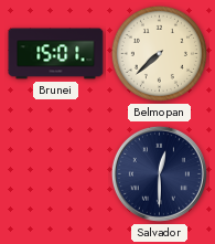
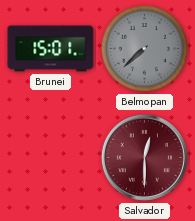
Belmopan dial: cream -> grey
Salvador dial: navy -> burgundy
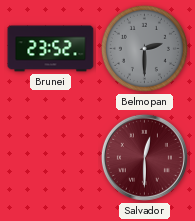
Brunei: 15:01 -> 23:52
Belmopan: 7:38 -> 2:30
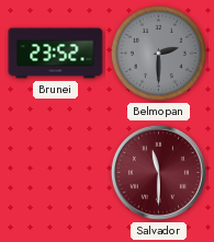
Salvador: 12:30 -> 11:30
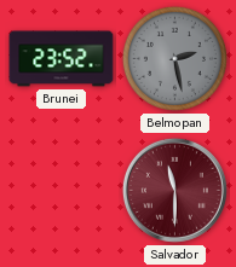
Belmopan: 2:30 -> 2:28
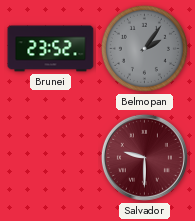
Belmopan: 2:28 -> 2:06
Salvador: 11:30 -> 9:30
